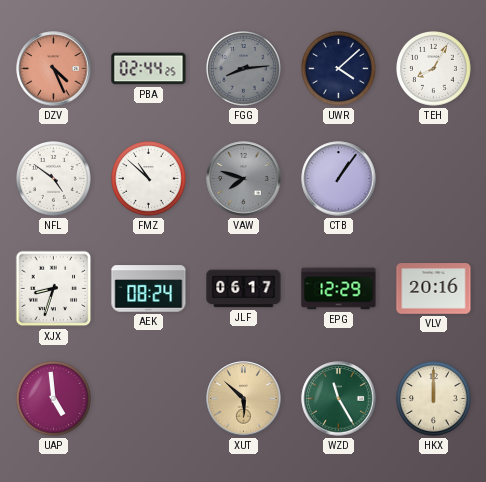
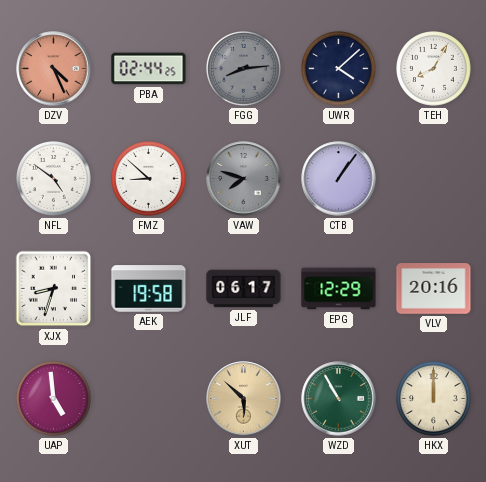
FMZ: 10:52 -> 8:52
AEK: 08:24 -> 19:58
WZD: 11:25 -> 10:55
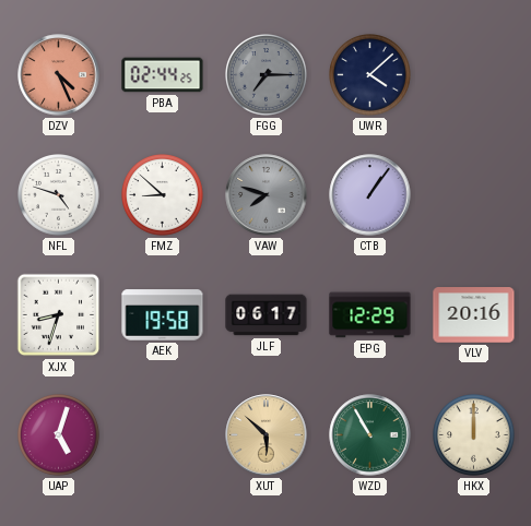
FGG: 8:14 -> 7:15
TEH: 8:05 -> none
NFL: 4:51 -> 4:48
UAP: 4:59 -> 5:03
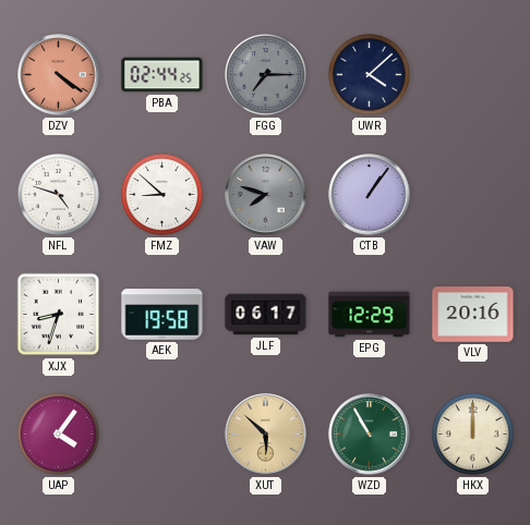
DZV: 4:26 -> 4:21
UAP: 5:03 -> 4:06
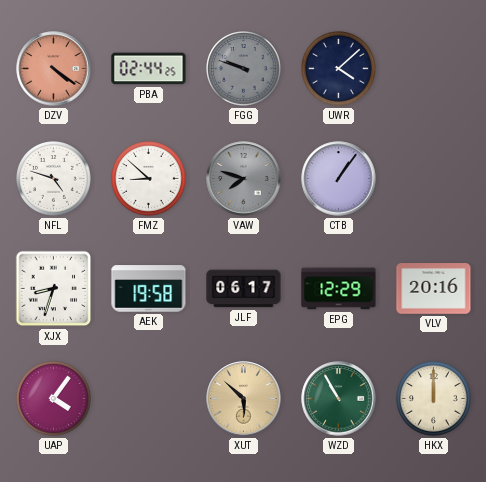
FGG: 7:15 -> 9:48
